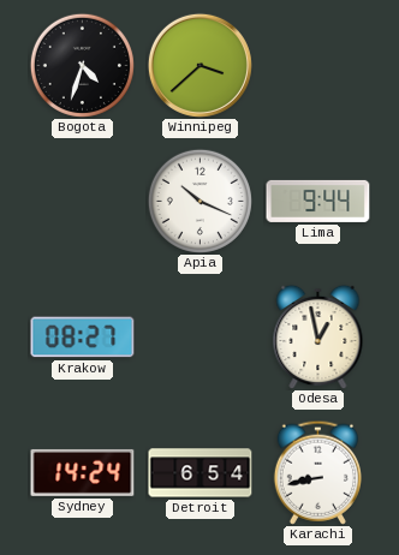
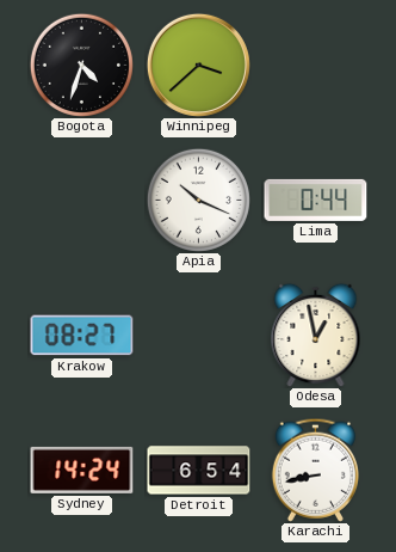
Lima: 9:44 -> 0:44
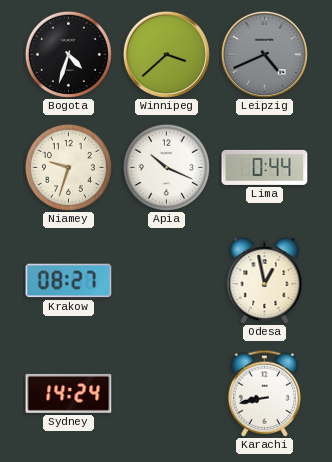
Leipzig: none -> 4:41
Niamey: none -> 9:33
Detroit: 6:54 -> none
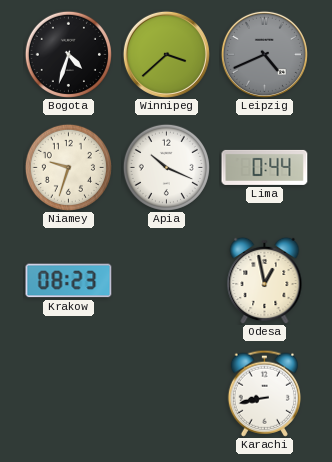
Krakow: 08:27 -> 08:23
Sydney: 14:24 -> none
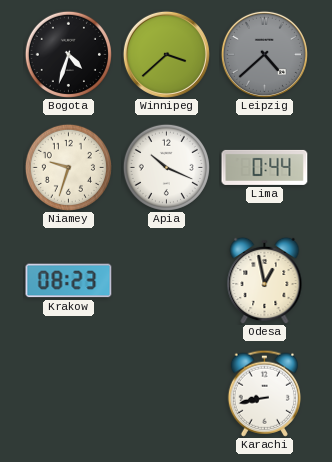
Leipzig: 4:41 -> 4:38
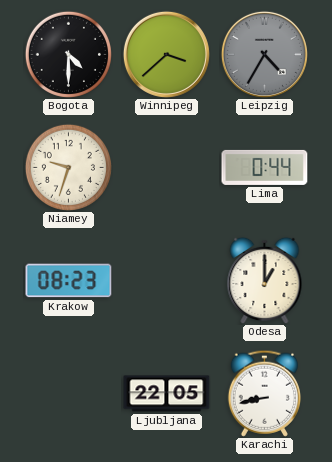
Bogota: 4:33 -> 4:30
Leipzig: 4:38 -> 4:35
Apia: 10:19 -> none
Odesa: 12:58 -> 1:00
Ljubljana: none -> 22:05
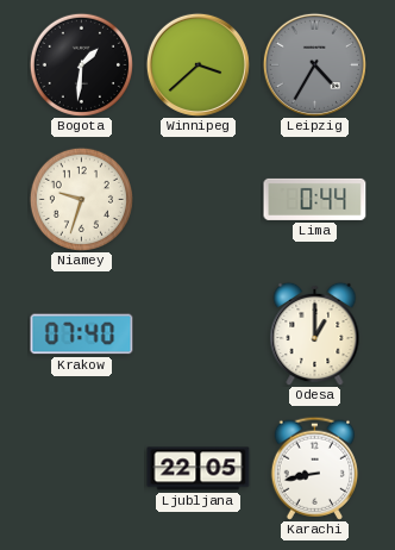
Bogota: 4:30 -> 1:31
Krakow: 08:23 -> 07:40
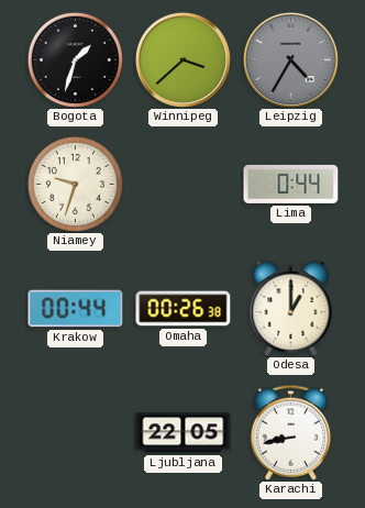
Bogota: 1:31 -> 1:33
Krakow: 07:40 -> 00:44
Omaha: none -> 00:26
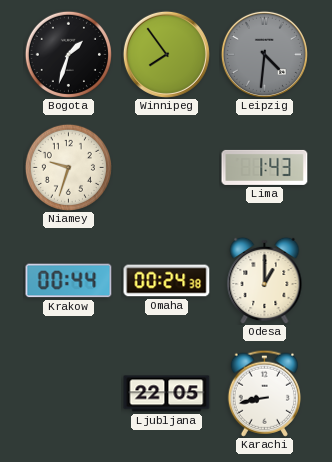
Winnipeg: 3:38 -> 7:54
Leipzig: 4:35 -> 4:31
Lima: 0:44 -> 1:43
Omaha: 00:26 -> 00:24
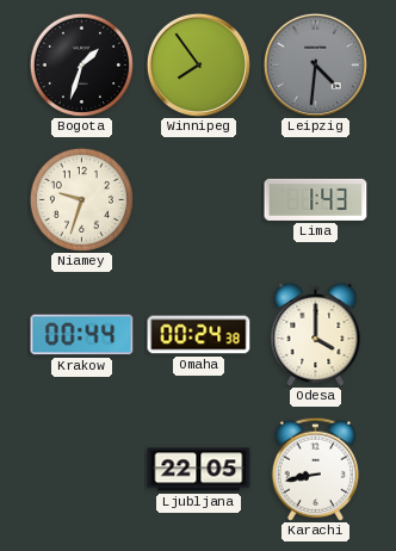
Odesa: 1:00 -> 4:00
